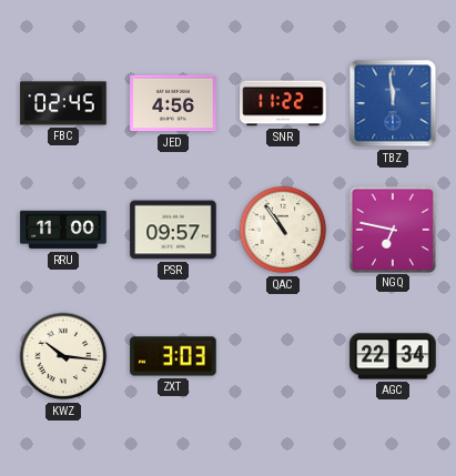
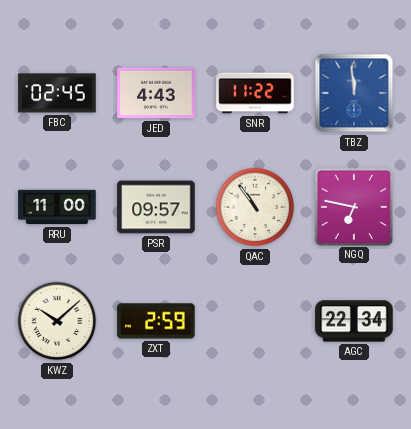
JED: 4:56 -> 4:43
KWZ: 10:16 -> 10:08
ZXT: 3:03 -> 2:59
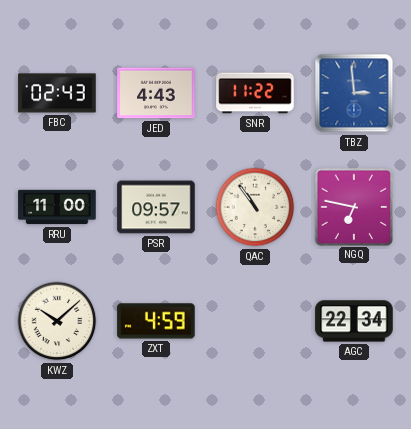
FBC: 02:45 -> 02:43
TBZ: 11:59 -> 2:59
ZXT: 2:59 -> 4:59
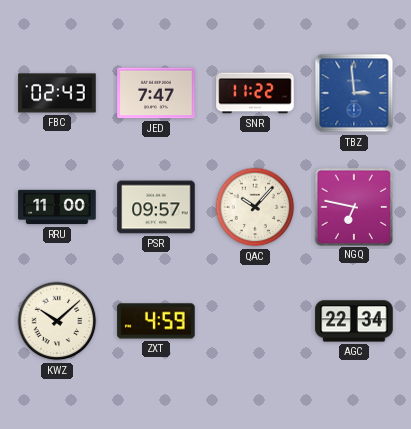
JED: 4:43 -> 7:47
QAC: 10:54 -> 10:07
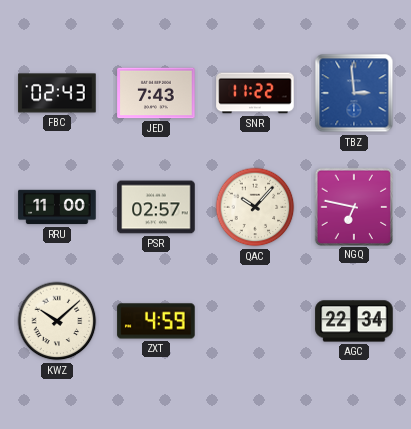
JED: 7:47 -> 7:43
PSR: 09:57 -> 02:57
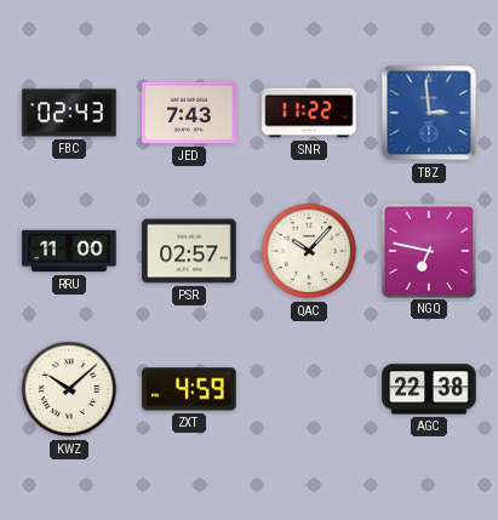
AGC: 22:34 -> 22:38
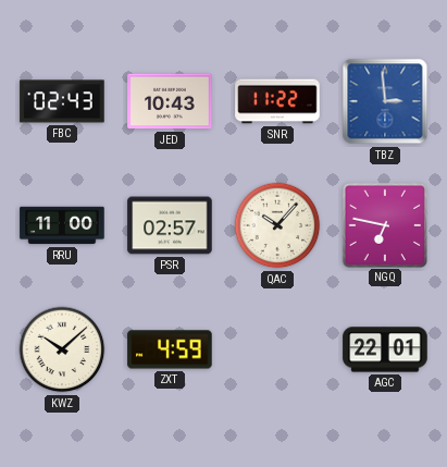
JED: 7:43 -> 10:43
AGC: 22:38 -> 22:01
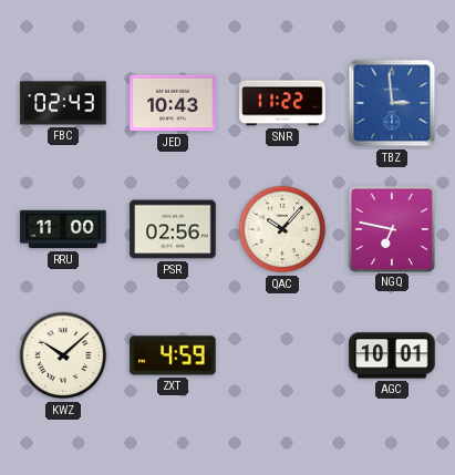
PSR: 02:57 -> 02:56
AGC: 22:01 -> 10:01
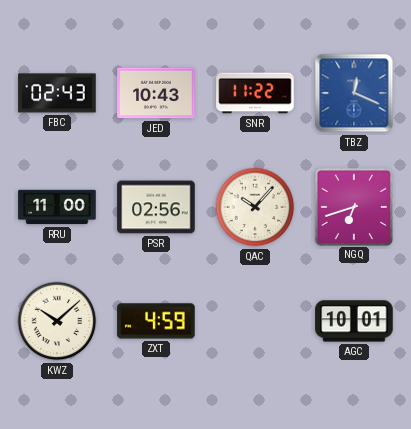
TBZ: 2:59 -> 12:19
NGQ: 6:47 -> 6:42
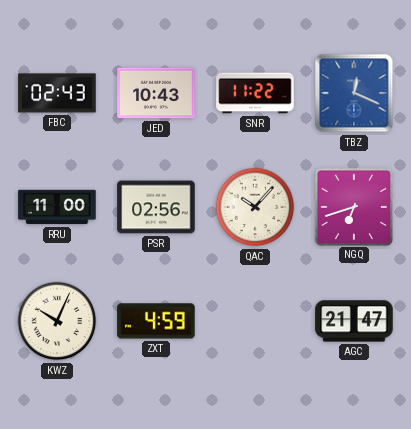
KWZ: 10:08 -> 10:04
AGC: 10:01 -> 21:47
